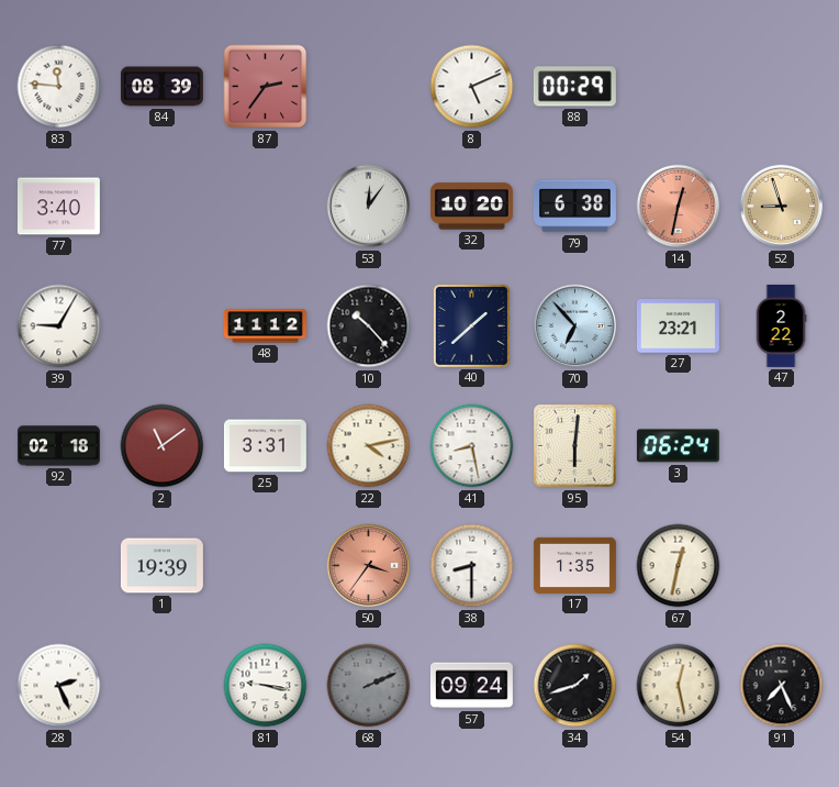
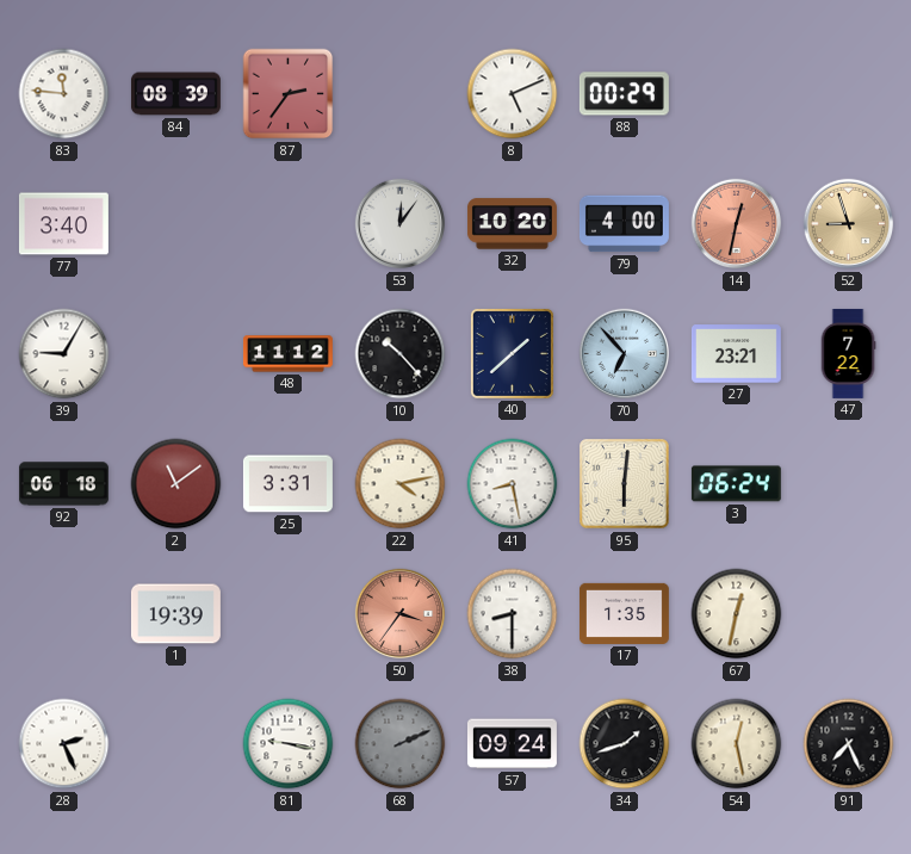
79: 6:38 -> 4:00
47: 2:22 -> 7:22
92: 02:18 -> 06:18
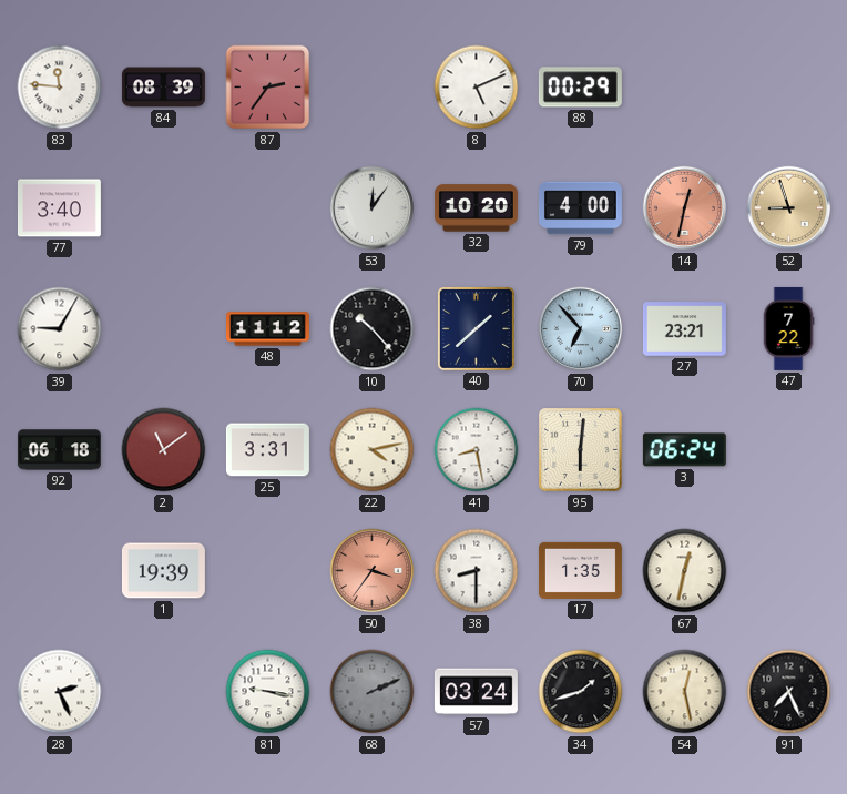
57: 09:24 -> 03:24
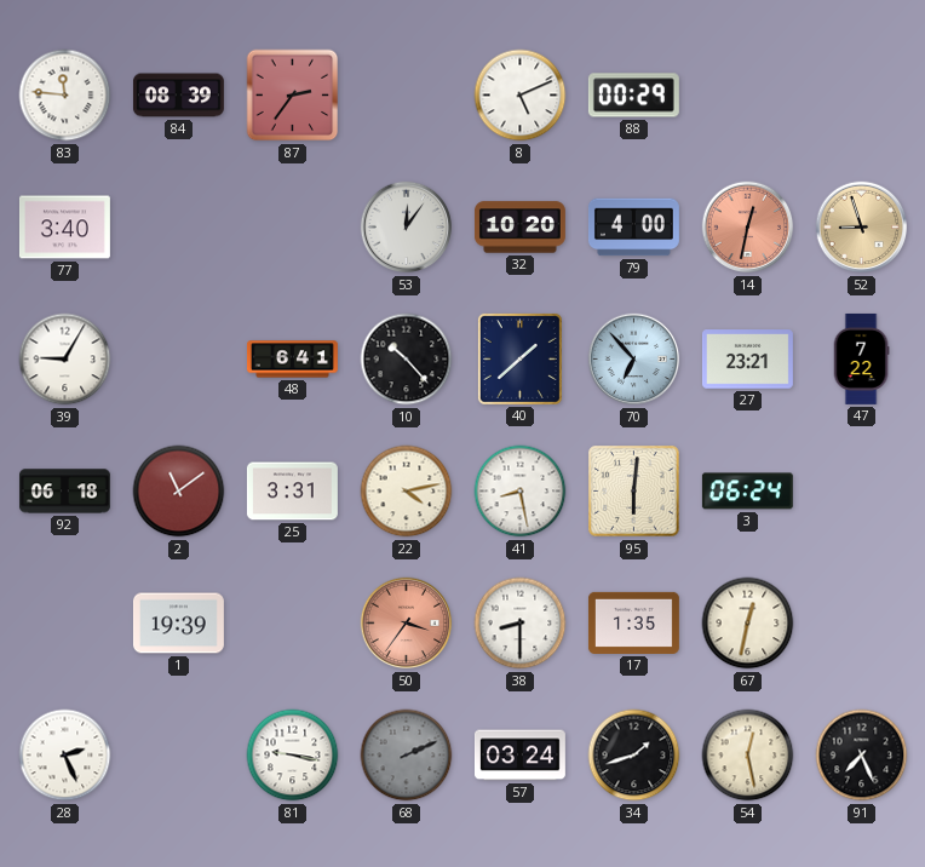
48: 11:12 -> 6:41
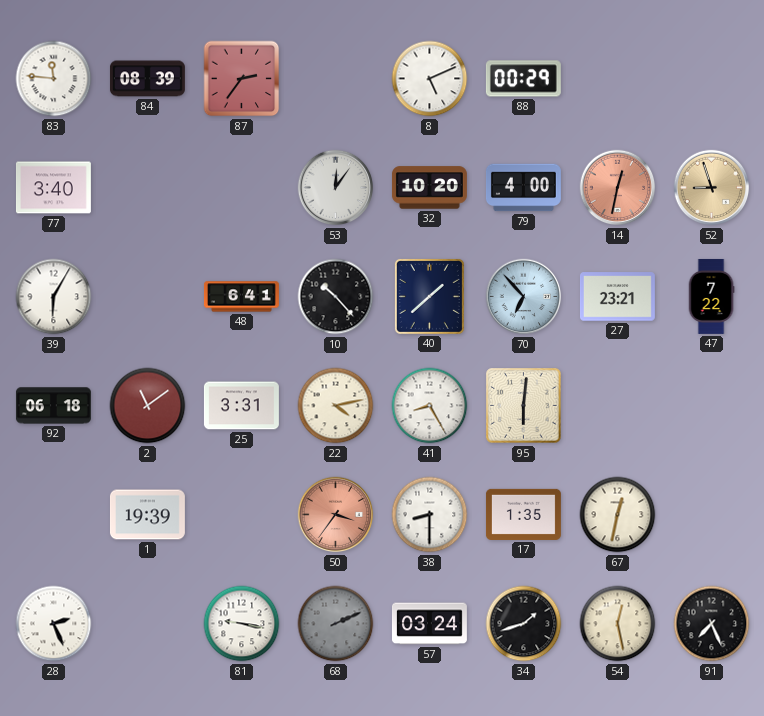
39: 9:05 -> 6:05
41: 8:28 -> 8:25
3: 06:24 -> none
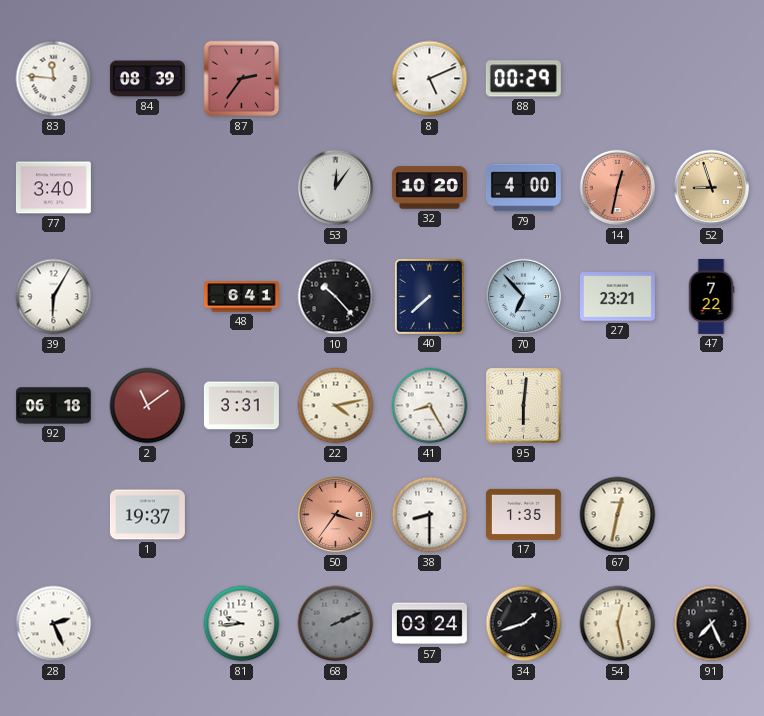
40: 1:38 -> 7:38
1: 19:39 -> 19:37
81: 9:17 -> 9:44
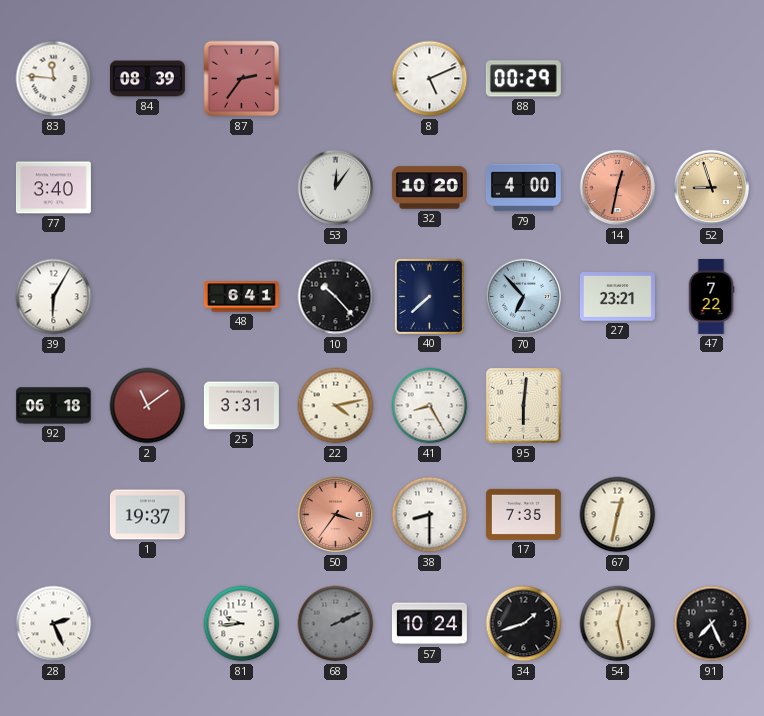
17: 1:35 -> 7:35
57: 03:24 -> 10:24
